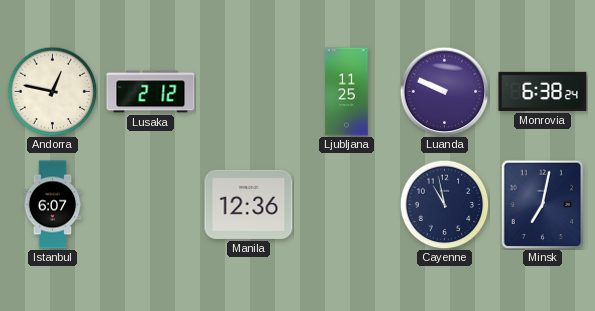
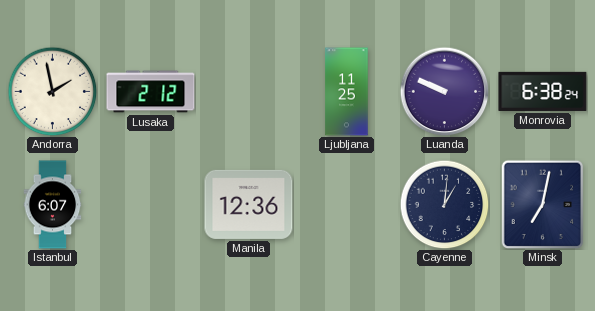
Andorra: 12:47 -> 1:58
Cayenne: 10:58 -> 1:01
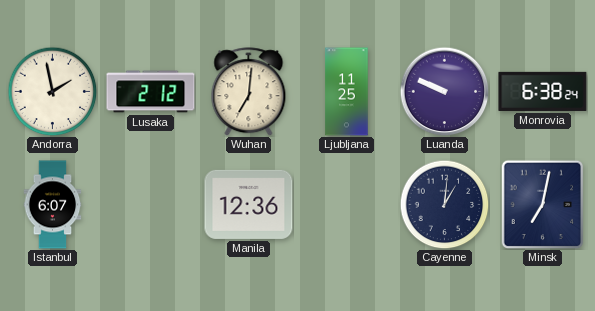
Wuhan: none -> 7:01
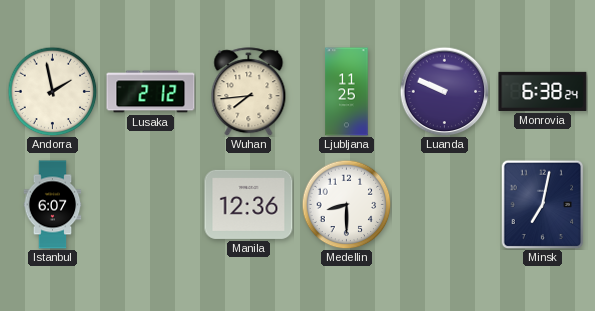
Wuhan: 7:01 -> 7:44
Medellin: none -> 8:30
Cayenne: 1:01 -> none
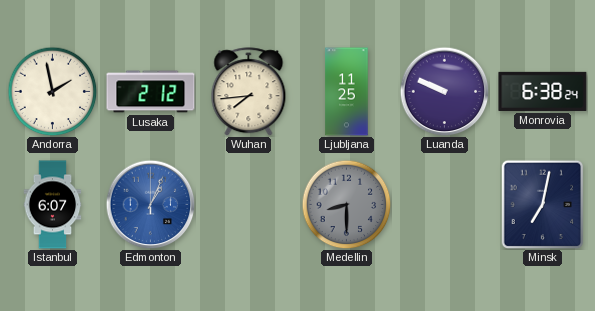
Edmonton: none -> 1:04
Manila: 12:36 -> none
Medellin dial: white -> grey
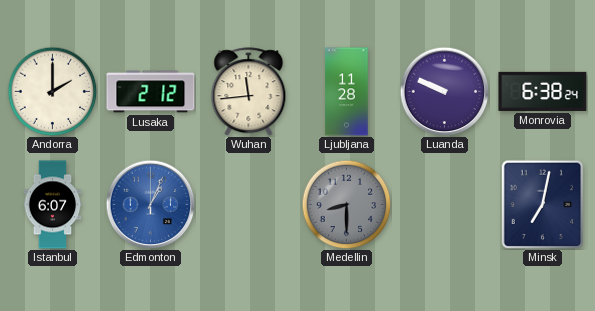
Andorra: 1:58 -> 2:00
Wuhan: 7:44 -> 11:44
Ljubljana: 11:25 -> 11:28
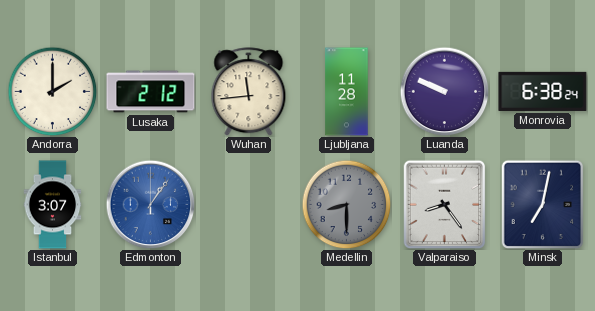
Istanbul: 6:07 -> 3:07
Edmonton: 1:04 -> 1:06
Valparaiso: none -> 8:24
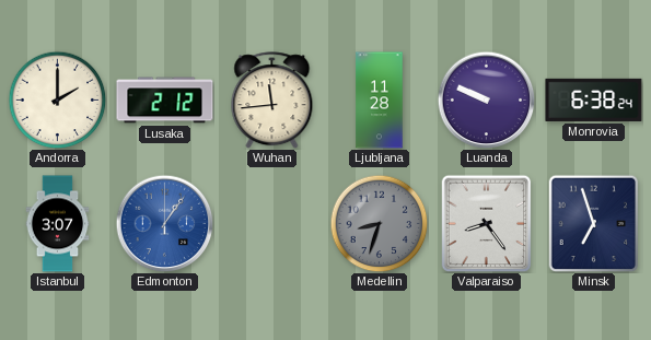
Medellin: 8:30 -> 8:33
Minsk: 7:02 -> 6:57
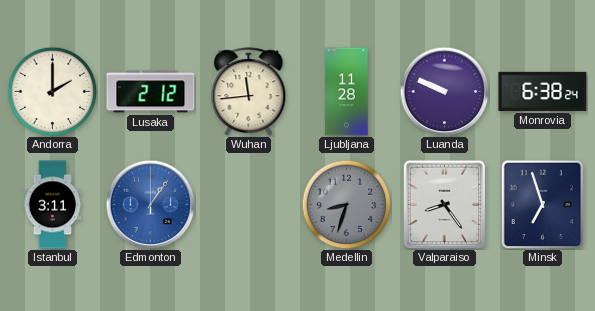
Istanbul: 3:07 -> 3:11
